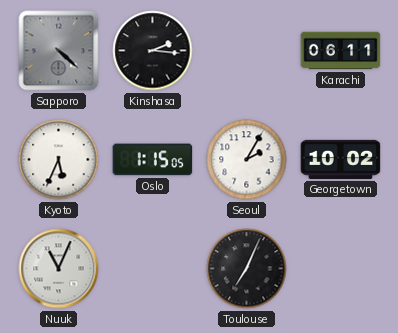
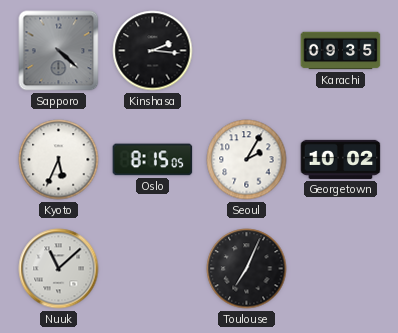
Karachi: 06:11 -> 09:35
Oslo: 1:15 -> 8:15
Nuuk: 11:04 -> 11:08
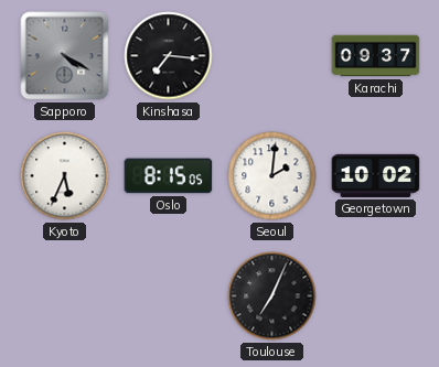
Sapporo: 4:22 -> 4:20
Kinshasa: 2:16 -> 7:16
Karachi: 09:35 -> 09:37
Seoul: 2:05 -> 2:01
Nuuk: 11:08 -> none
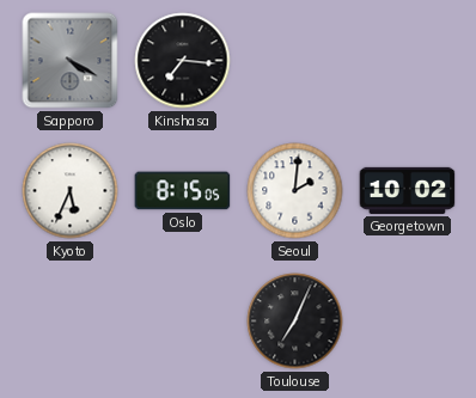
Karachi: 09:37 -> none
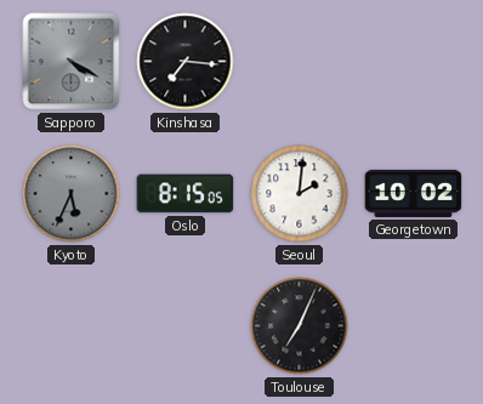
Kyoto dial: white -> grey
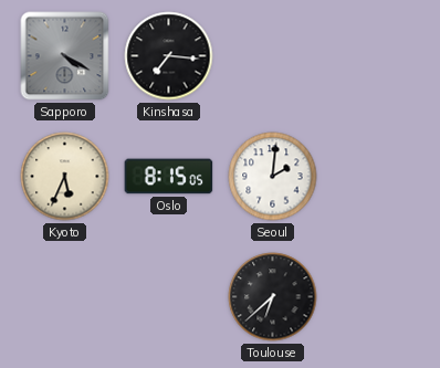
Kyoto dial: grey -> cream
Georgetown: 10:02 -> none
Toulouse: 7:04 -> 6:38
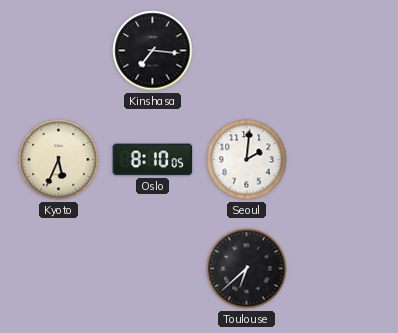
Sapporo: 4:20 -> none
Oslo: 8:15 -> 8:10
